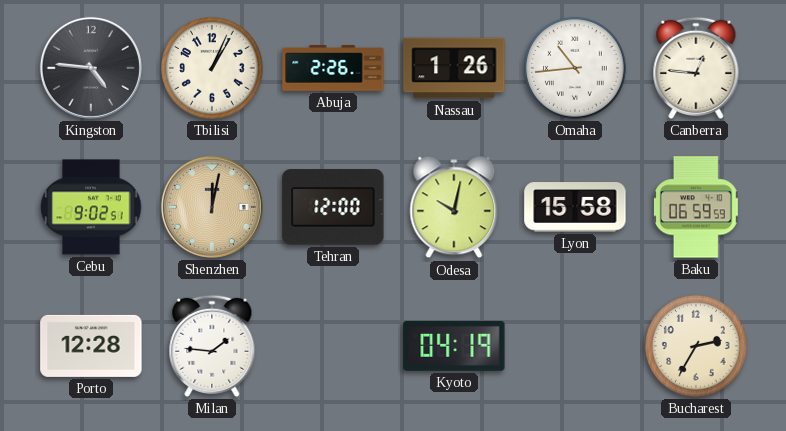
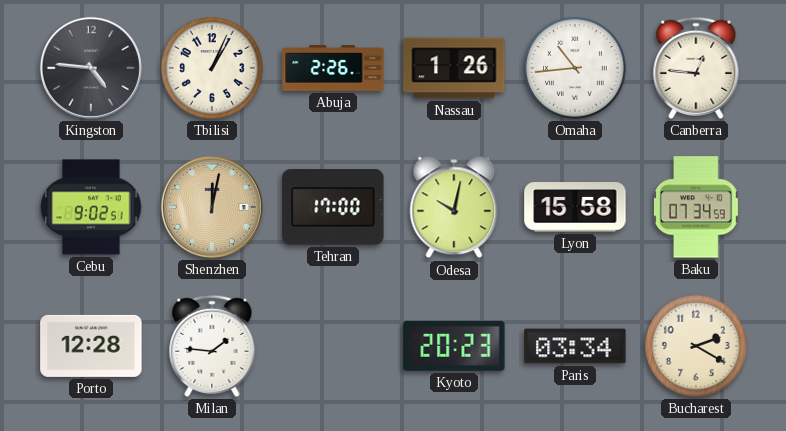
Tehran: 12:00 -> 17:00
Baku: 06:59 -> 07:34
Kyoto: 04:19 -> 20:23
Paris: none -> 03:34
Bucharest: 2:35 -> 2:20
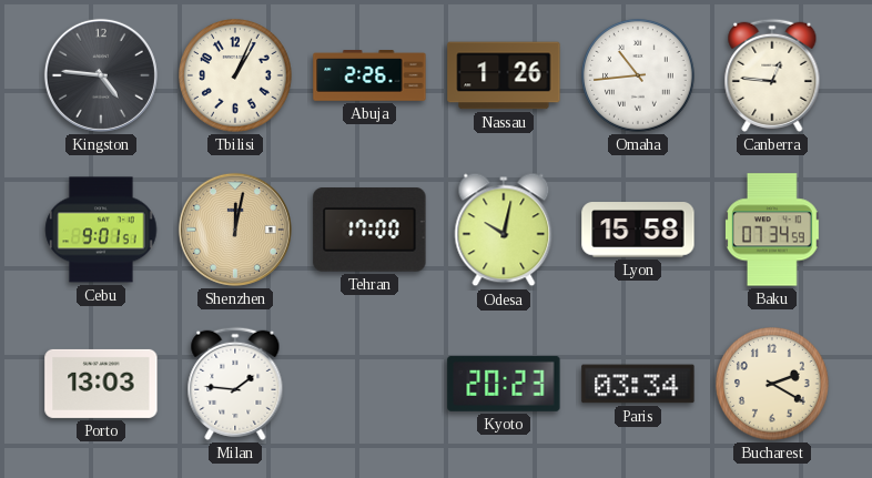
Cebu: 9:02 -> 9:01
Porto: 12:28 -> 13:03
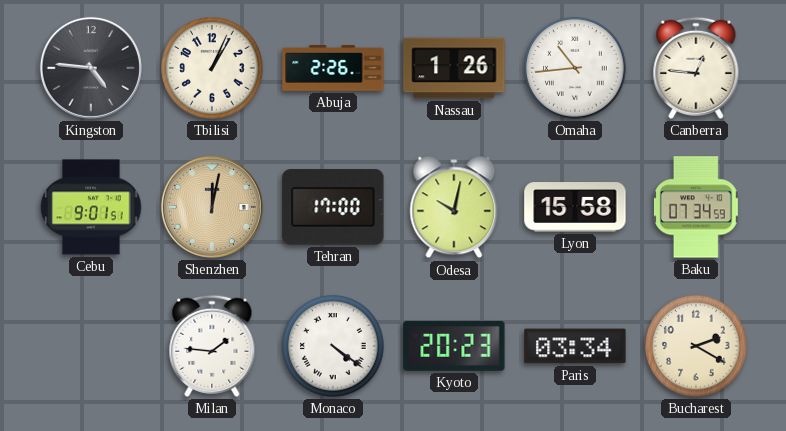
Porto: 13:03 -> none
Monaco: none -> 4:21
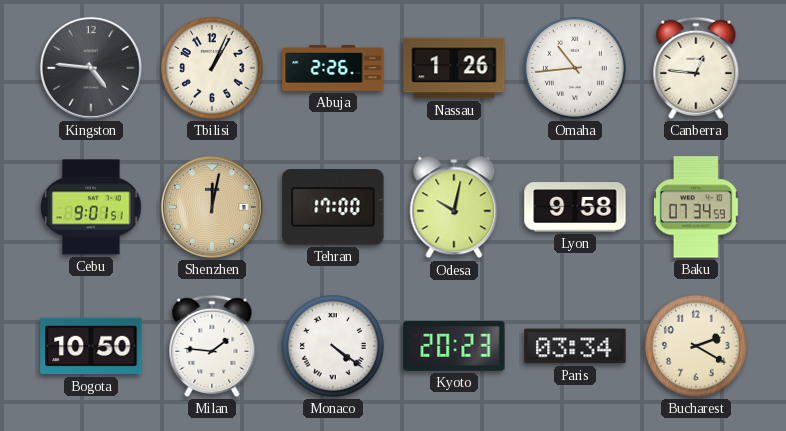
Lyon: 15:58 -> 9:58
Bogota: none -> 10:50
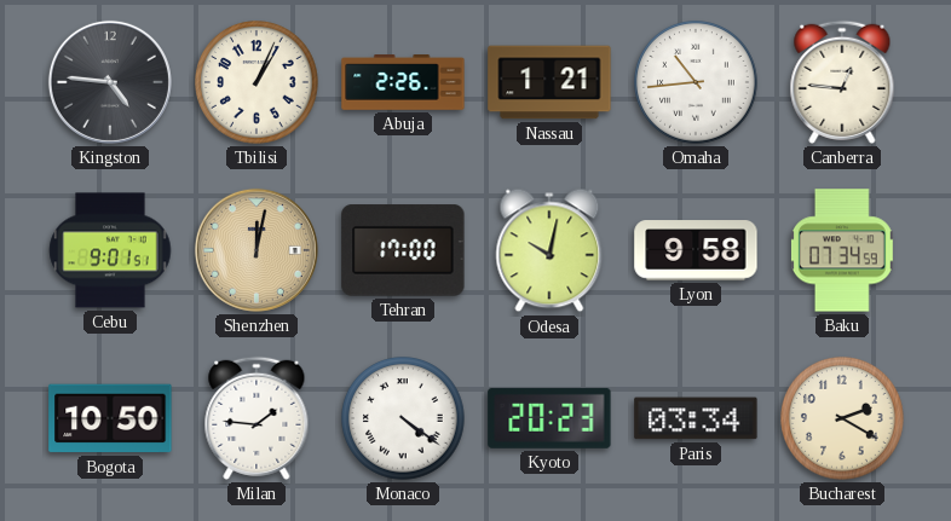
Nassau: 1:26 -> 1:21
